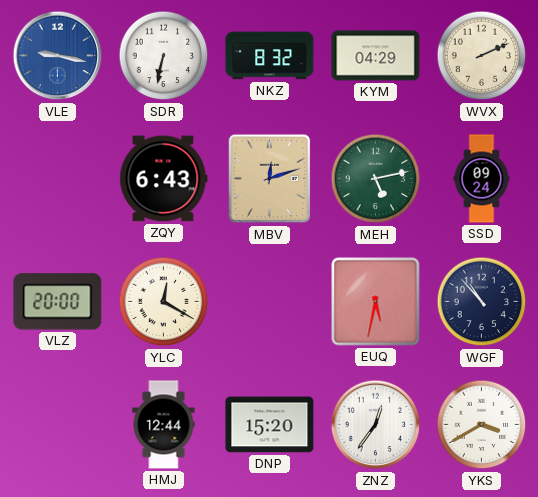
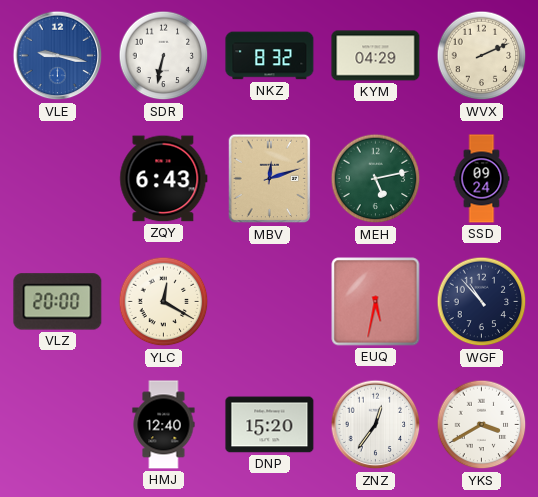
HMJ: 12:44 -> 12:40
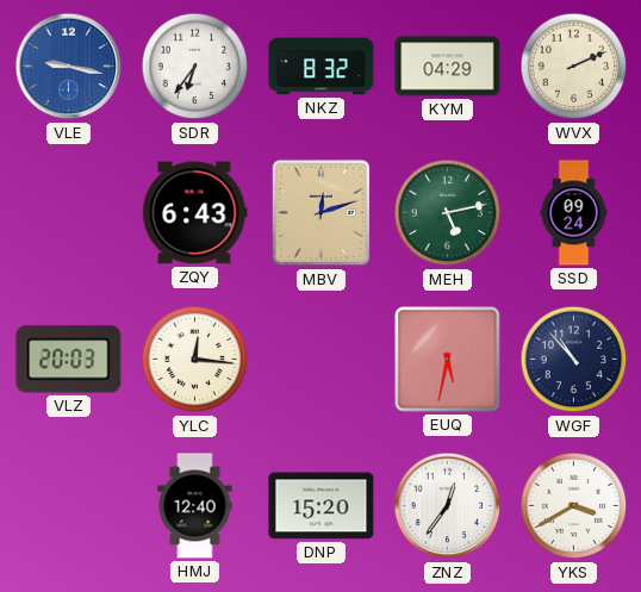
SDR: 6:32 -> 6:36
VLZ: 20:00 -> 20:03
YLC: 12:20 -> 12:16
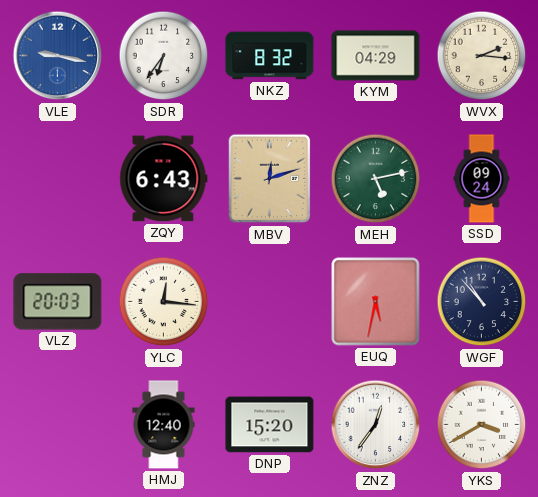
WVX: 2:11 -> 2:16
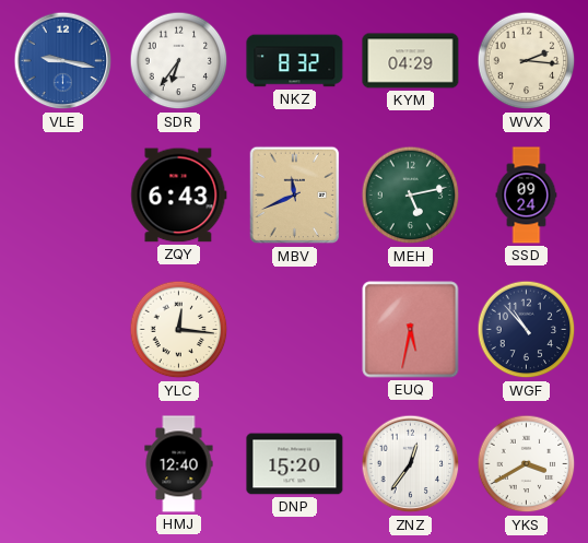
MBV: 12:12 -> 11:41
VLZ: 20:03 -> none
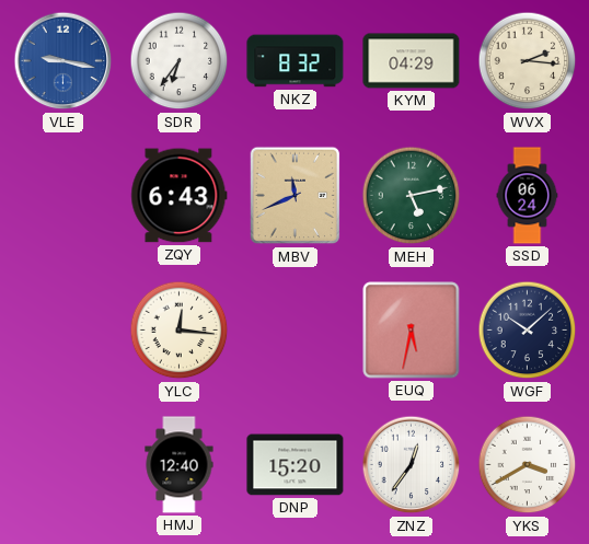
SSD: 09:24 -> 06:24
WGF: 10:53 -> 10:08
